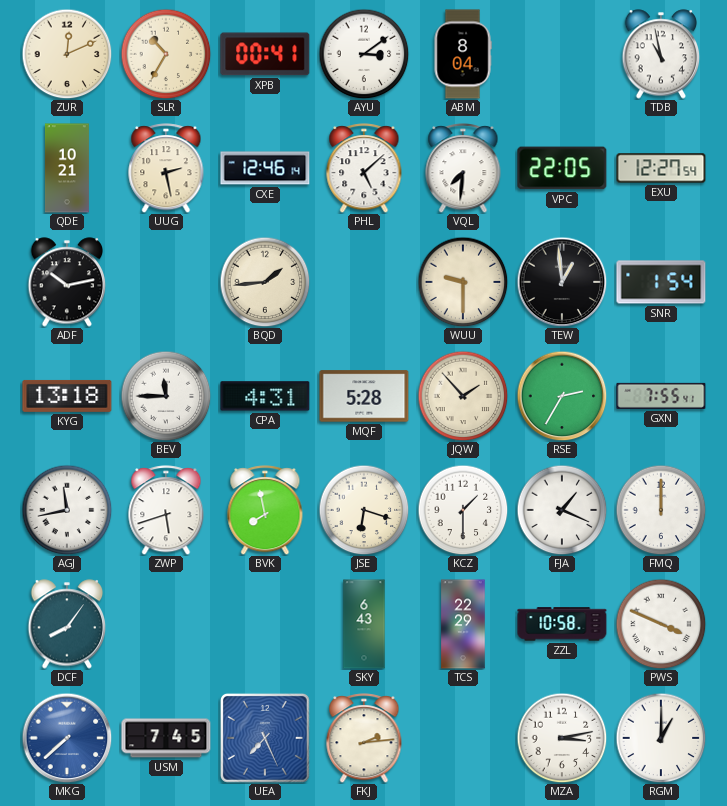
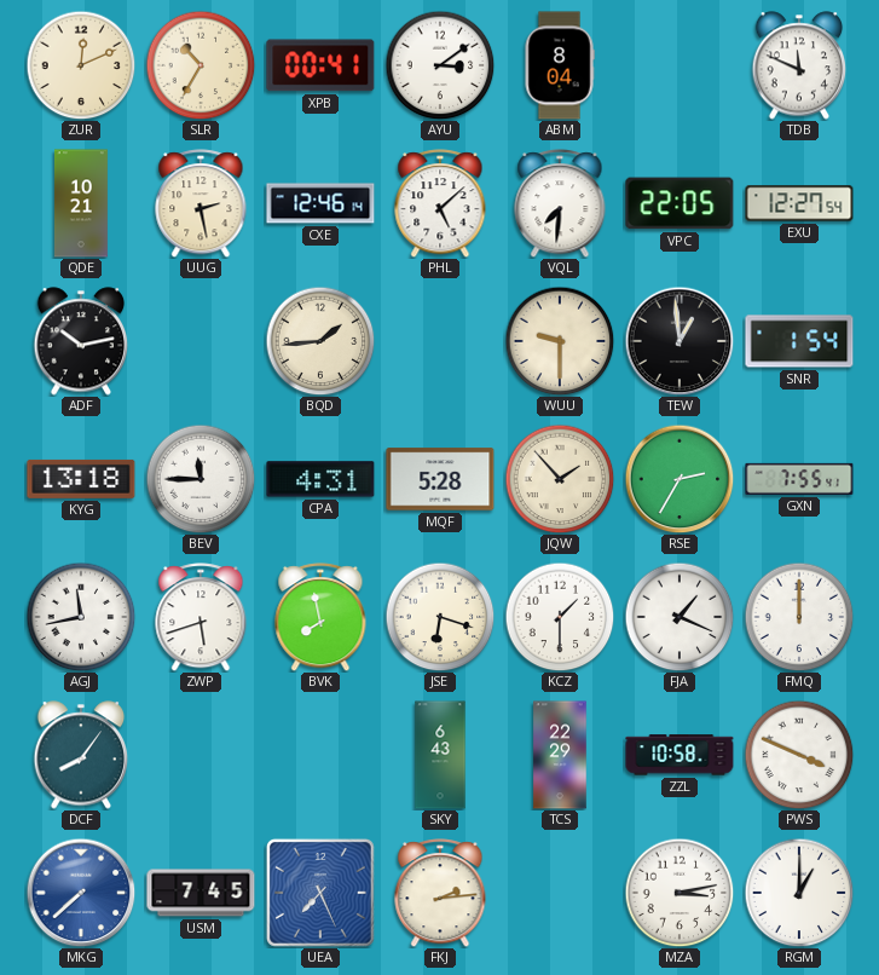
TDB: 10:58 -> 11:49
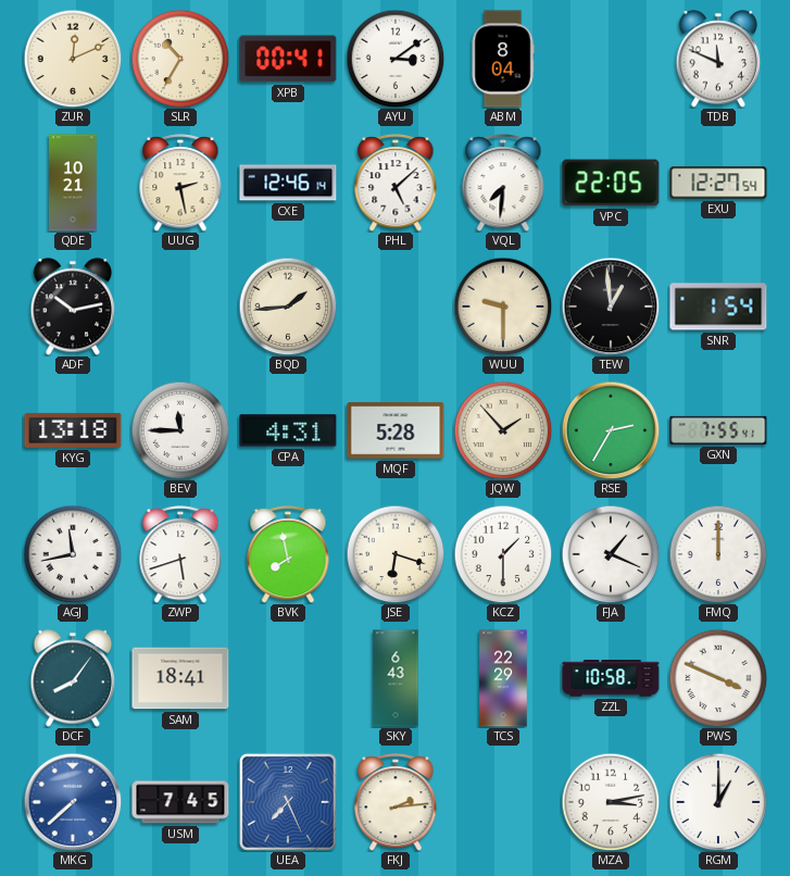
SAM: none -> 18:41
